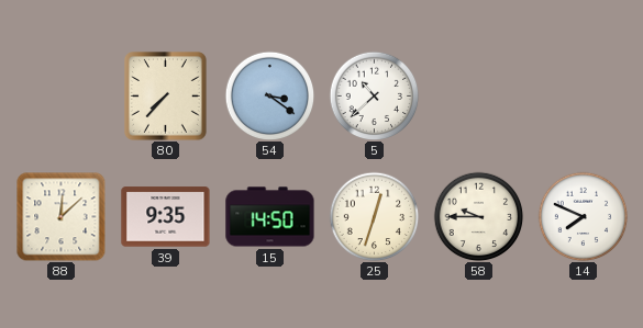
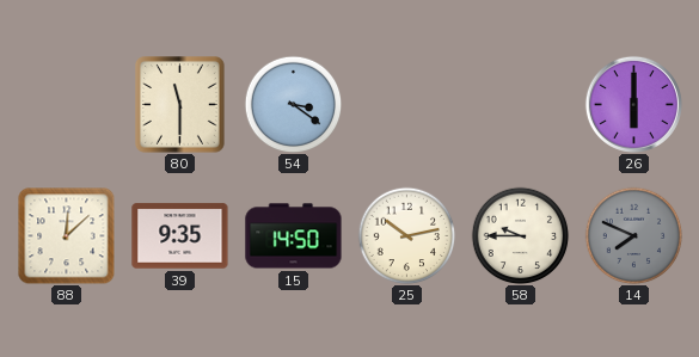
80: 7:37 -> 11:30
5: 10:38 -> none
26: none -> 6:00
25: 12:33 -> 10:13
14 dial: white -> grey
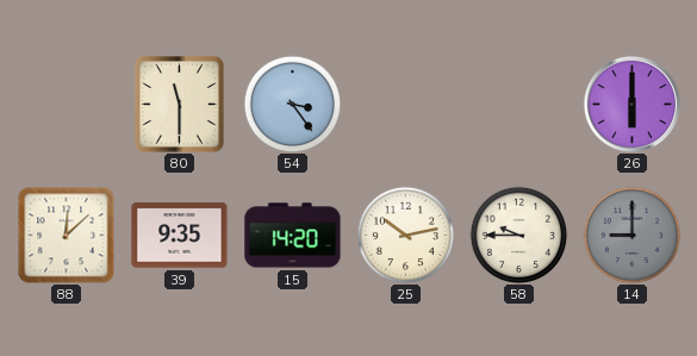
54: 3:21 -> 3:24
15: 14:50 -> 14:20
14: 7:49 -> 9:00
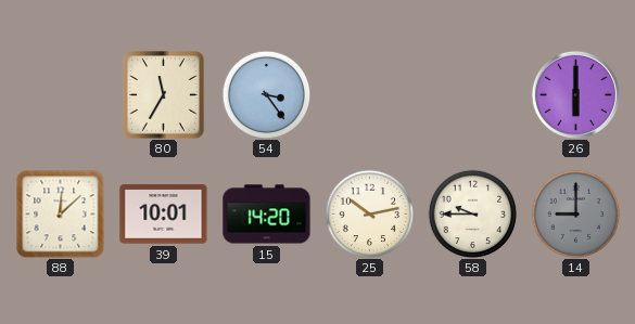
80: 11:30 -> 11:35
39: 9:35 -> 10:01
